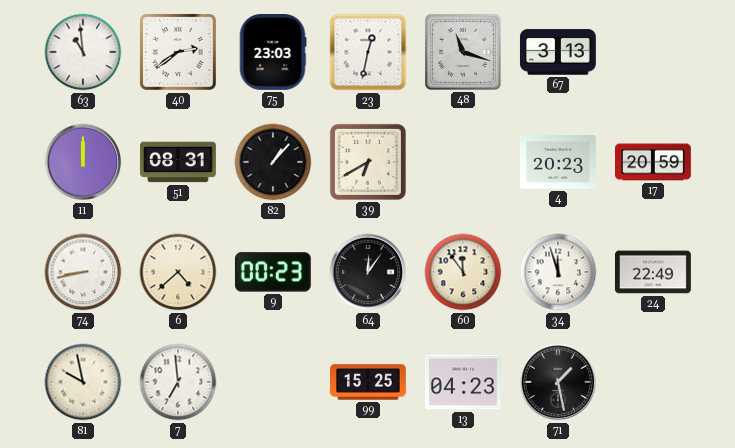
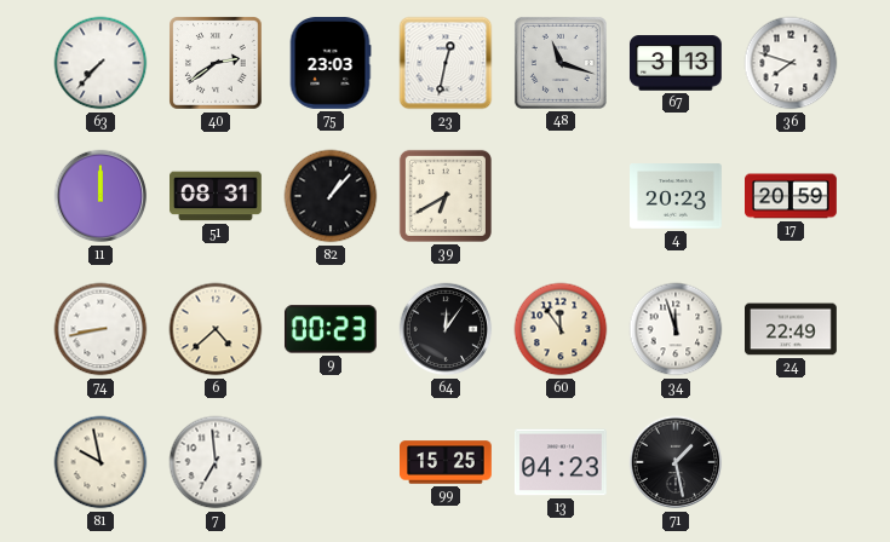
63: 10:59 -> 7:37
36: none -> 7:48
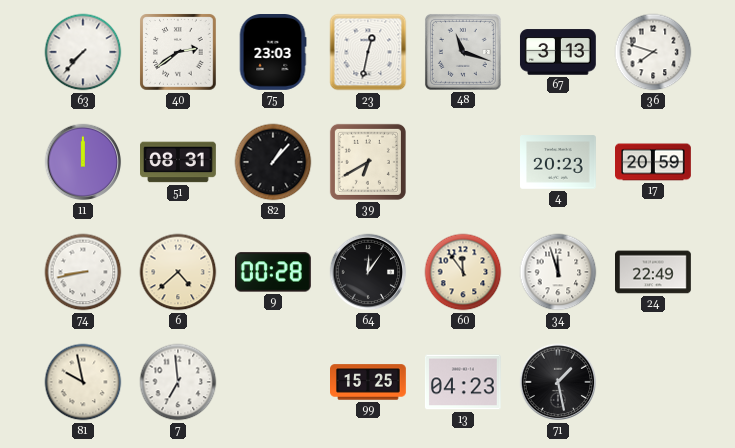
9: 00:23 -> 00:28
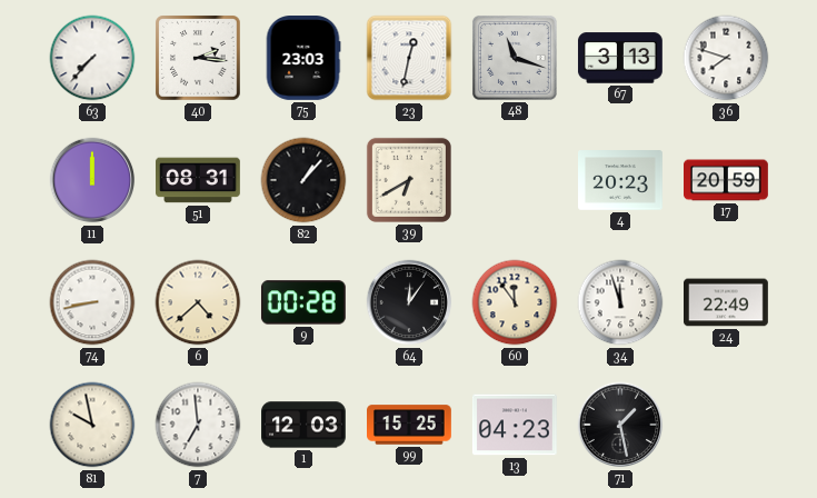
40: 2:39 -> 2:16
1: none -> 12:03
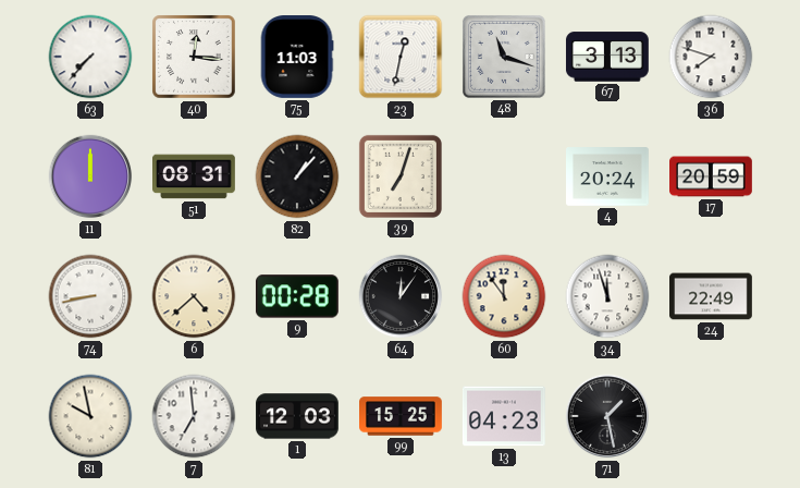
40: 2:16 -> 12:16
75: 23:03 -> 11:03
39: 6:40 -> 7:03
4: 20:23 -> 20:24
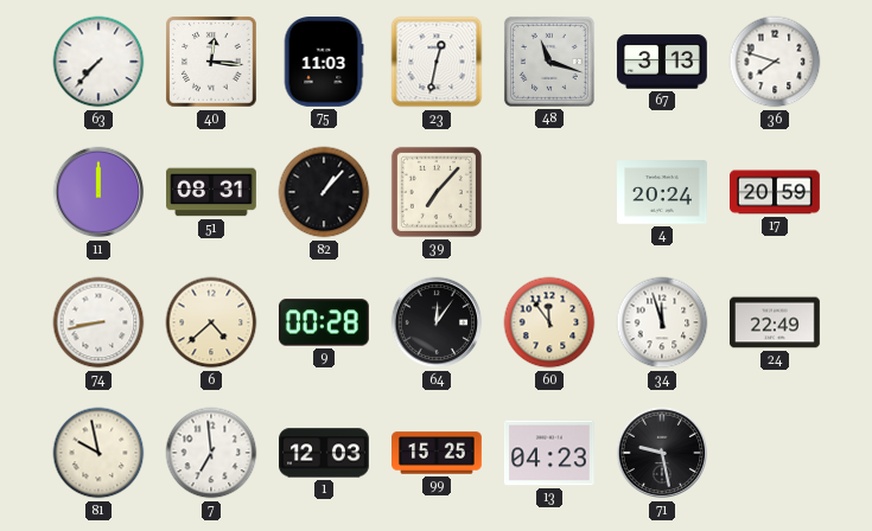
39: 7:03 -> 7:07
71: 1:28 -> 9:28
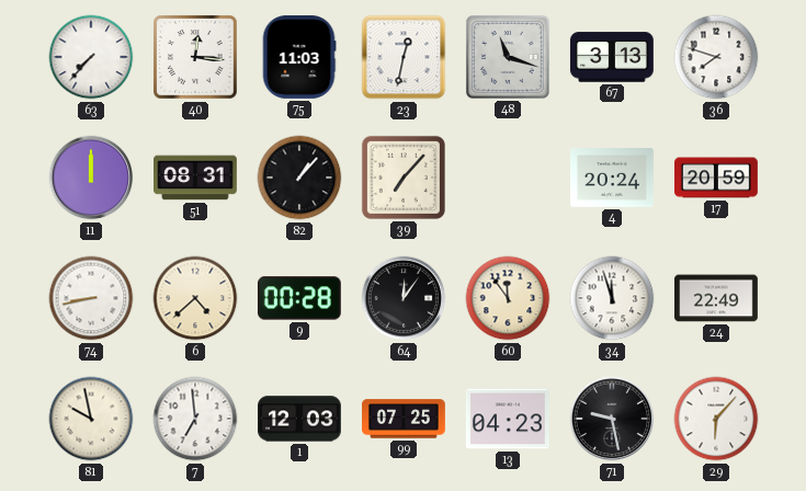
99: 15:25 -> 07:25
29: none -> 6:07
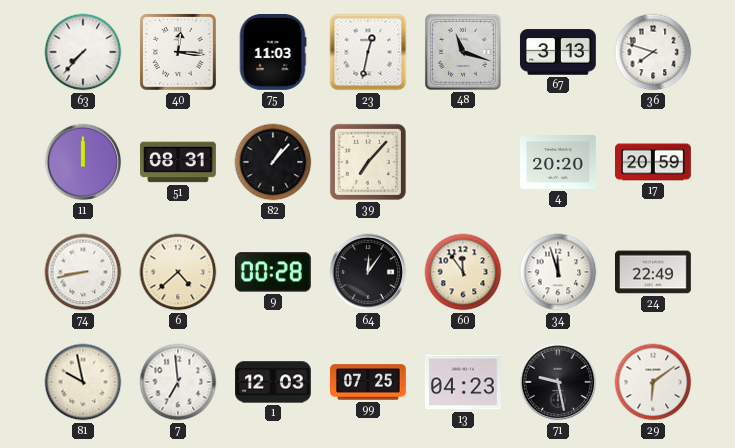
4: 20:24 -> 20:20
29: 6:07 -> 6:09
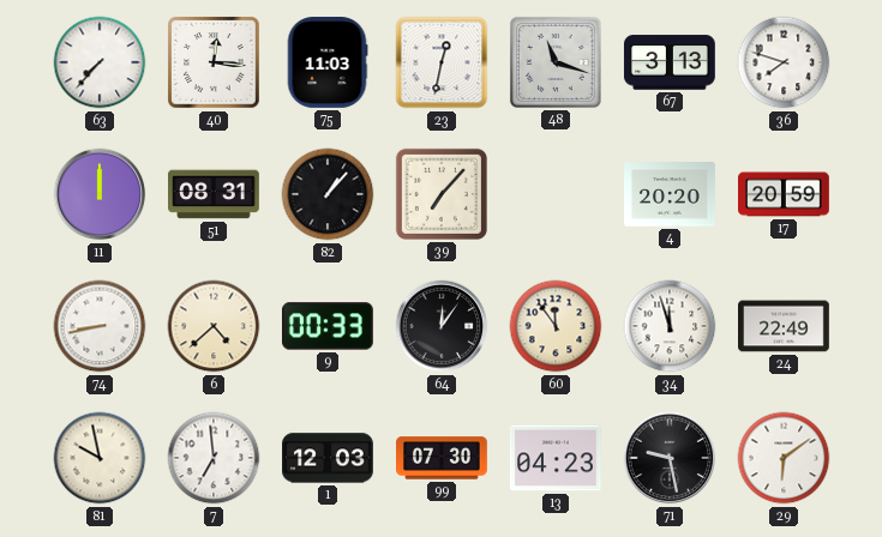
9: 00:28 -> 00:33
99: 07:25 -> 07:30
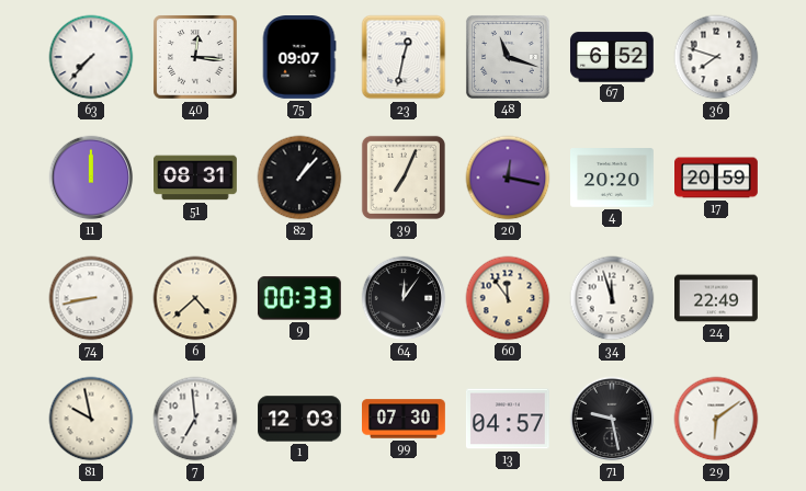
75: 11:03 -> 09:07
67: 3:13 -> 6:52
39: 7:07 -> 7:04
20: none -> 12:17
13: 04:23 -> 04:57
